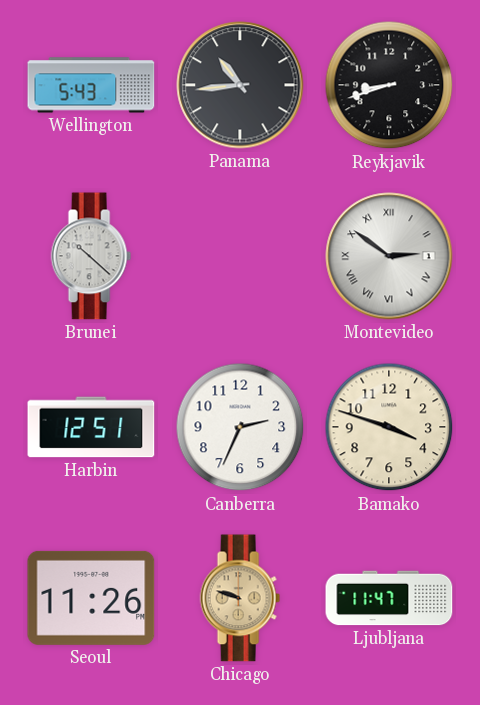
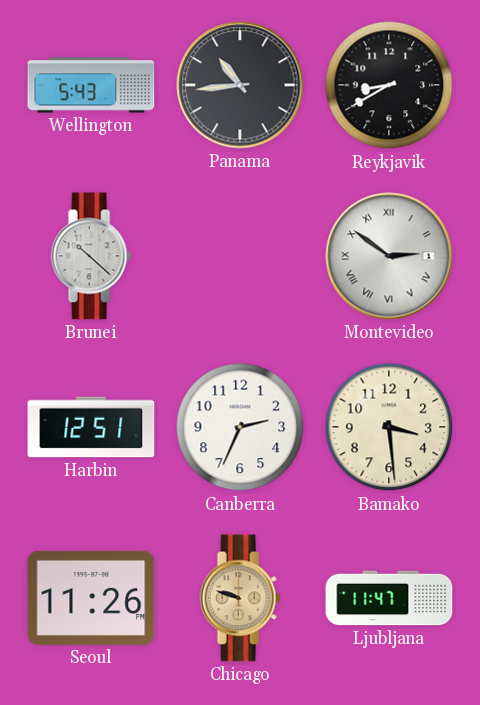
Reykjavik: 8:42 -> 8:40
Bamako: 3:48 -> 3:29
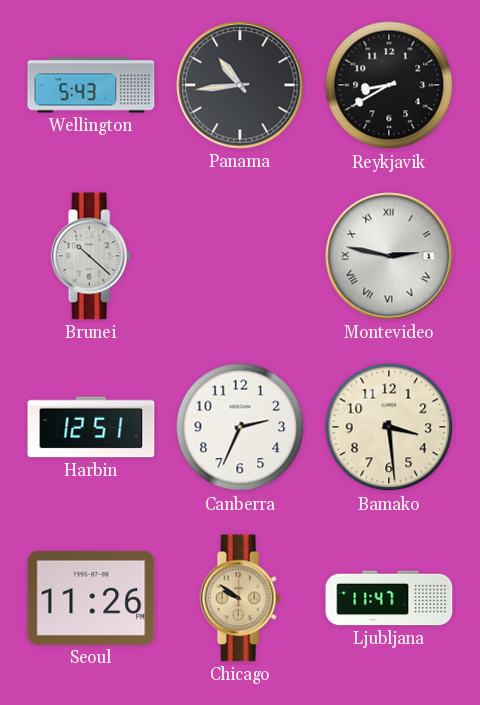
Montevideo: 2:51 -> 2:47
Chicago: 9:48 -> 9:51
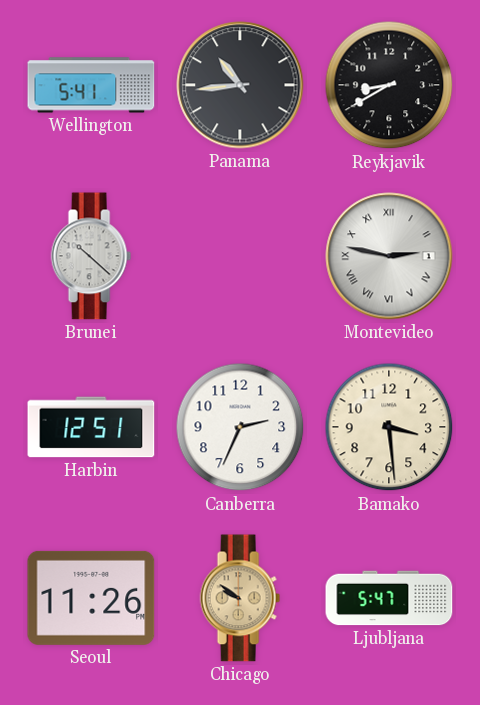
Wellington: 5:43 -> 5:41
Ljubljana: 11:47 -> 5:47
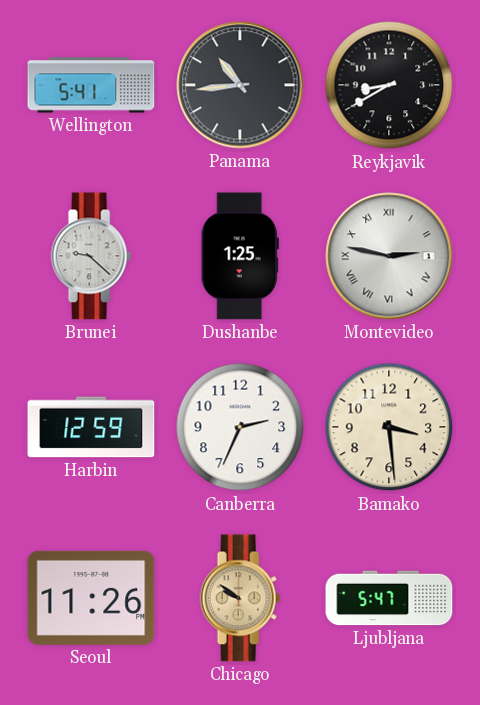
Brunei: 10:22 -> 9:22
Dushanbe: none -> 1:25
Harbin: 12:51 -> 12:59
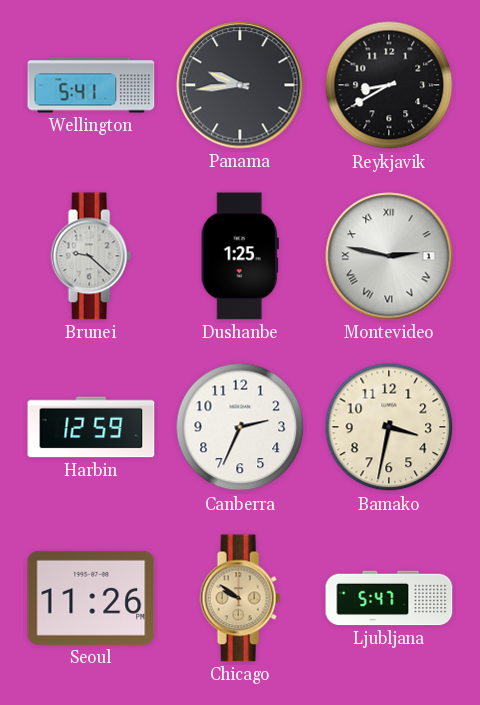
Panama: 10:44 -> 9:44
Bamako: 3:29 -> 3:32
